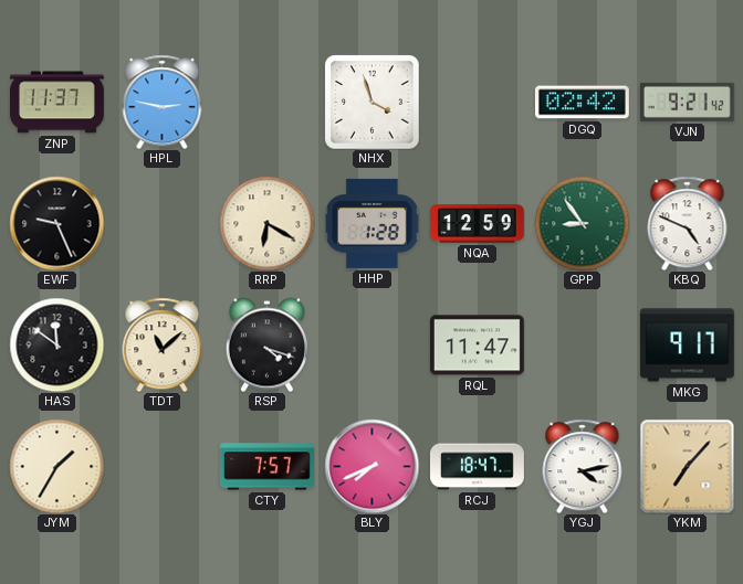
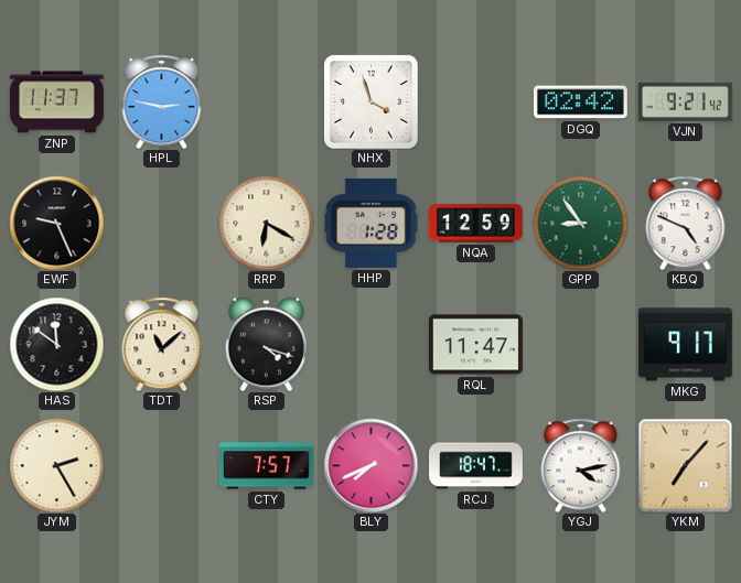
JYM: 1:35 -> 2:25
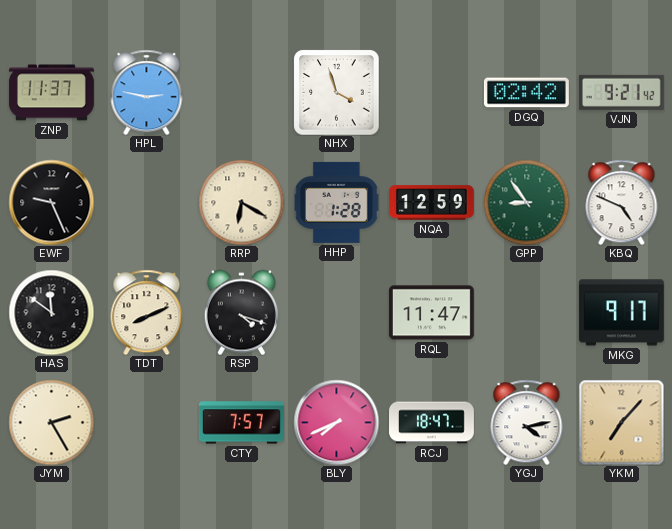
TDT: 11:08 -> 8:11
